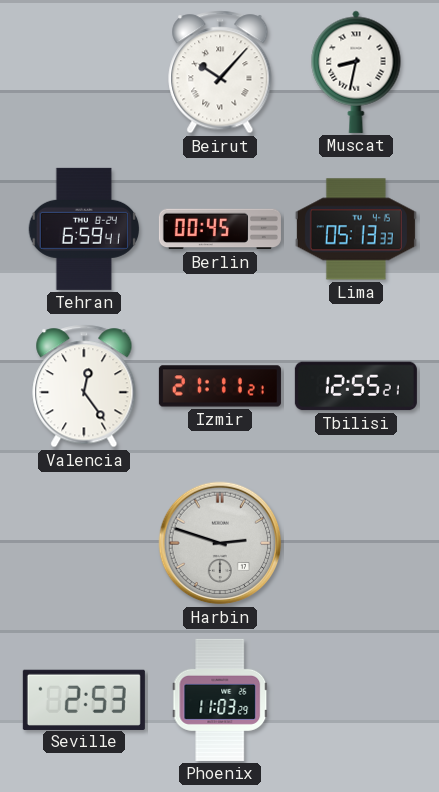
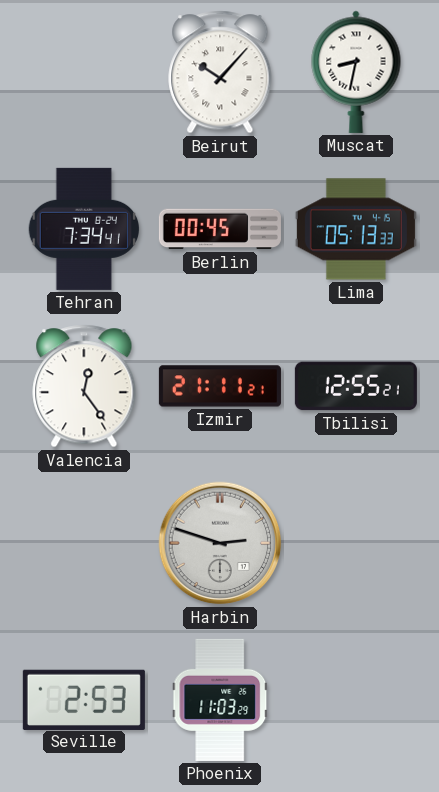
Tehran: 6:59 -> 7:34
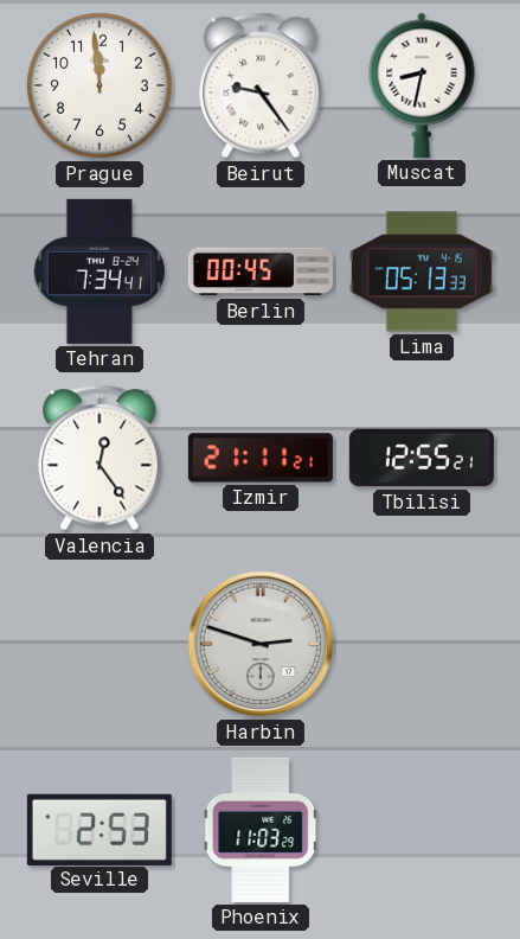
Prague: none -> 11:59
Beirut: 10:07 -> 9:24
